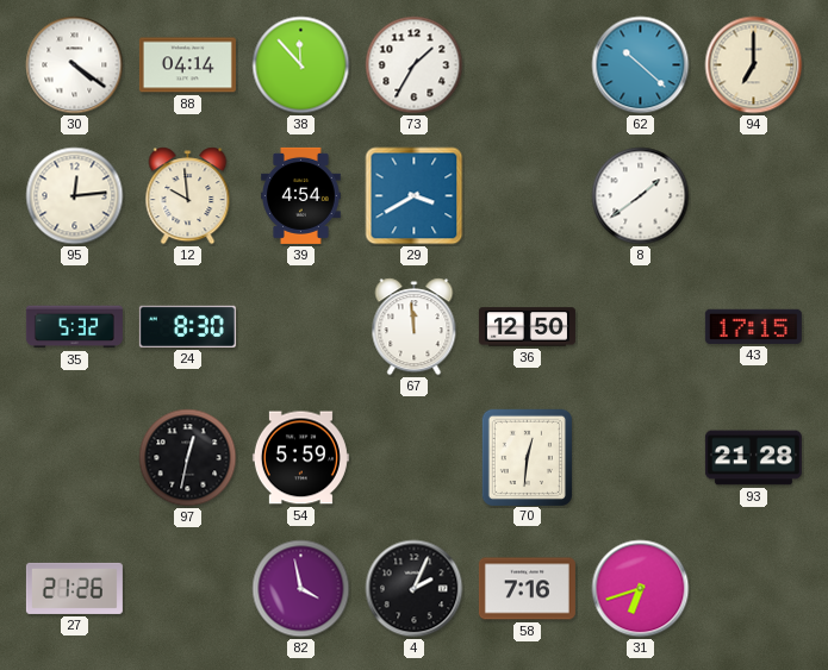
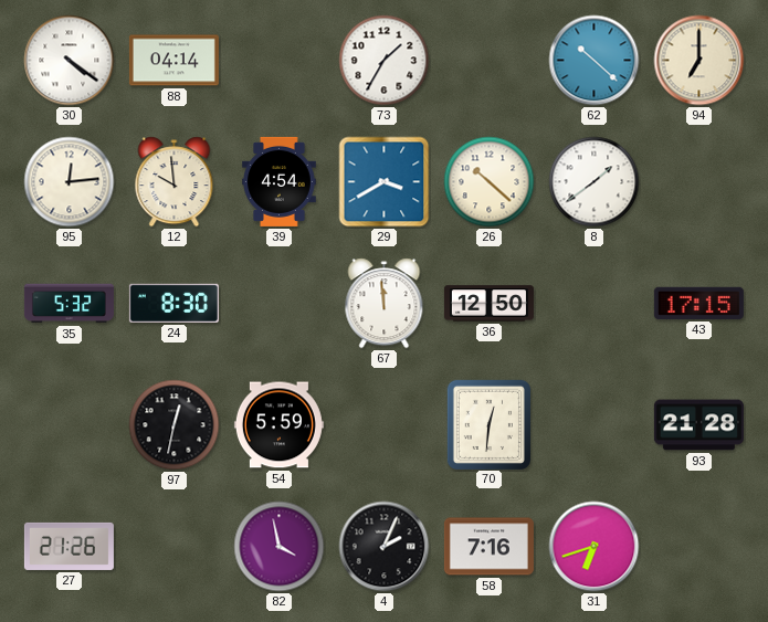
38: 11:53 -> none
26: none -> 10:22
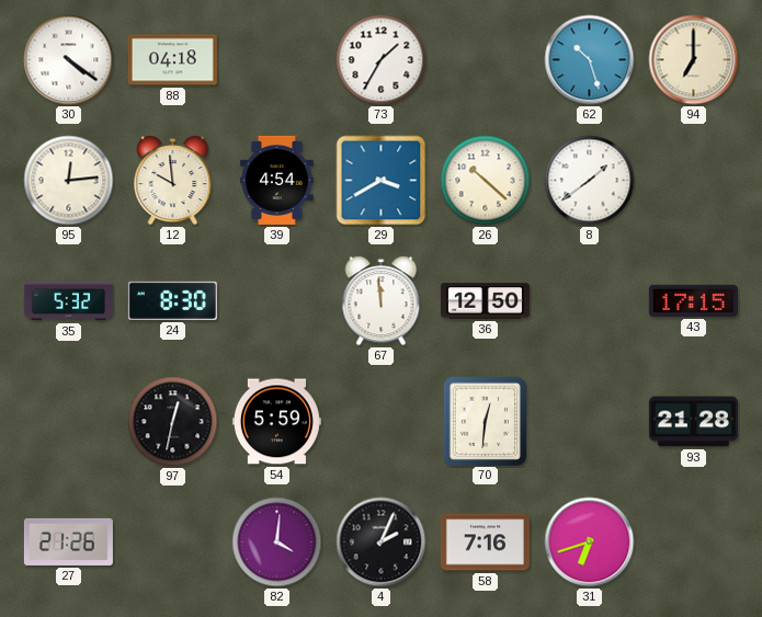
88: 04:14 -> 04:18
62: 10:22 -> 10:27
82: 3:58 -> 4:01
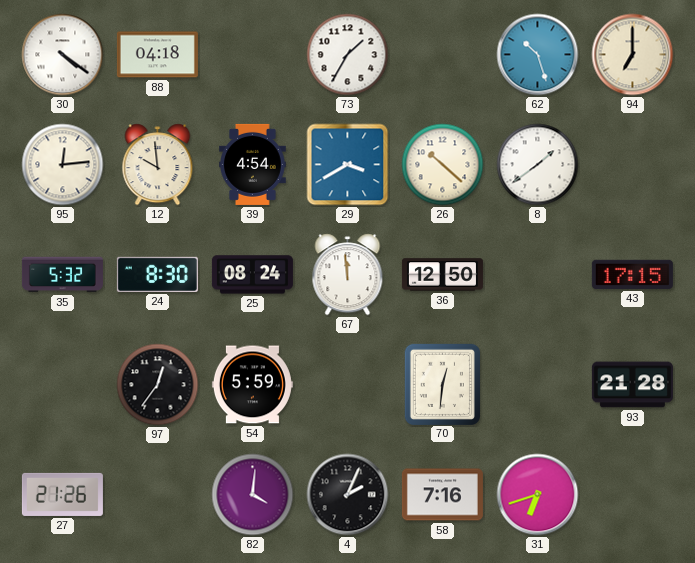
25: none -> 08:24
97: 12:32 -> 12:36
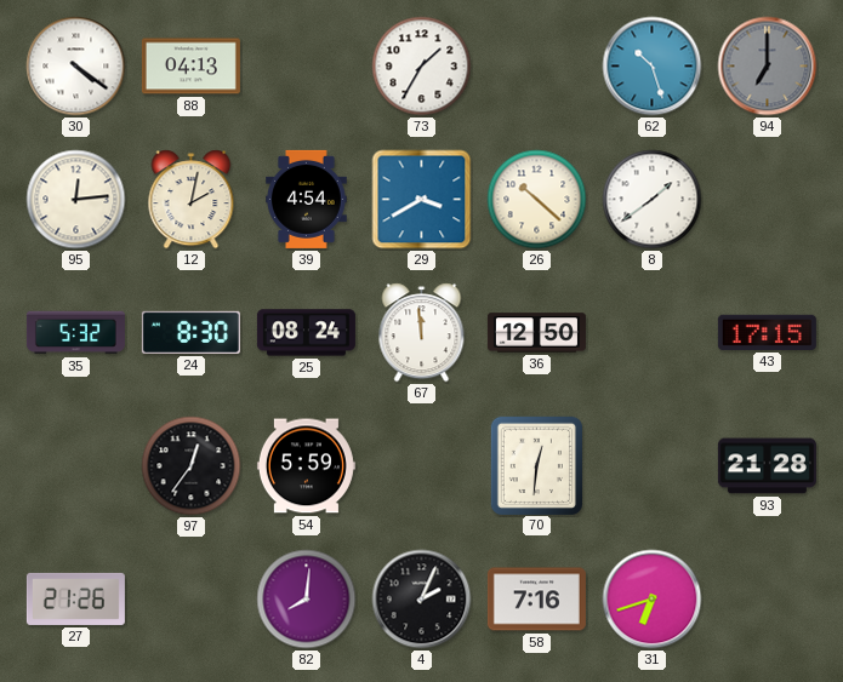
88: 04:18 -> 04:13
94 dial: cream -> grey
12: 9:59 -> 2:02
82: 4:01 -> 8:01
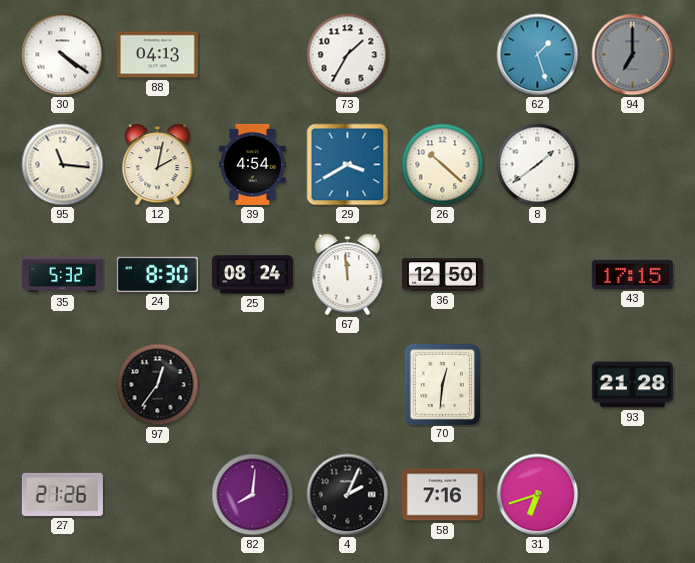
62: 10:27 -> 1:27
95: 12:14 -> 11:16
54: 5:59 -> none
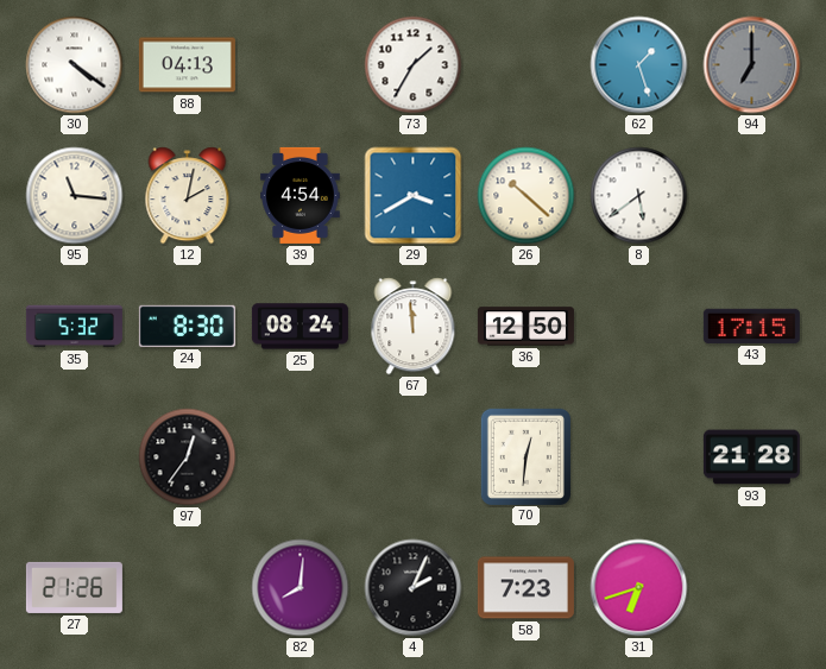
8: 1:39 -> 5:39
58: 7:16 -> 7:23
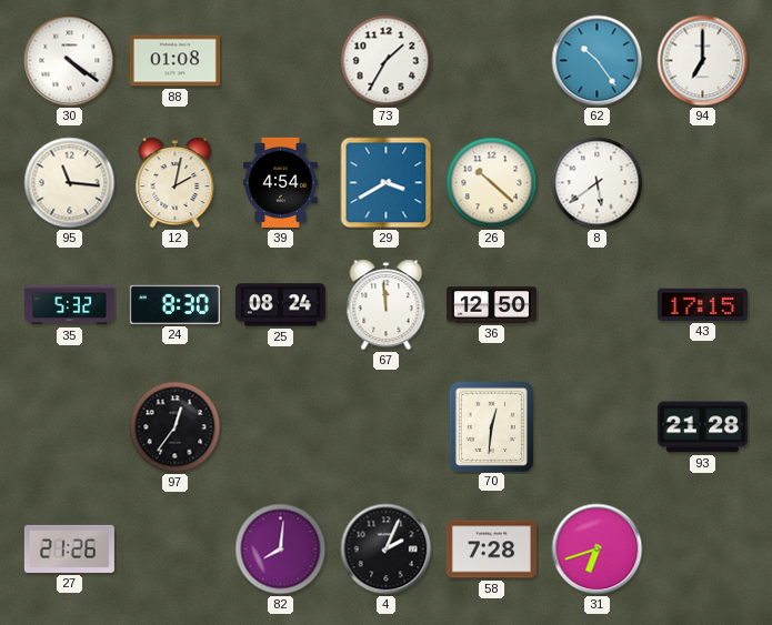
88: 04:13 -> 01:08
62: 1:27 -> 10:24
94 dial: grey -> white
58: 7:23 -> 7:28
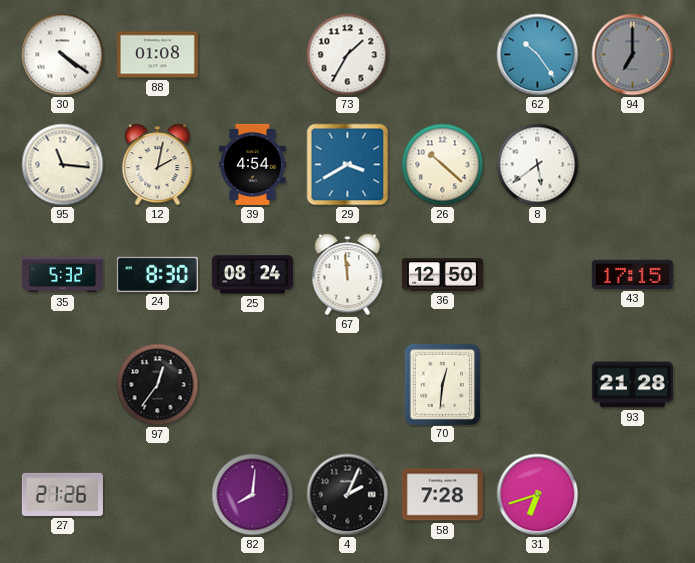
94 dial: white -> grey
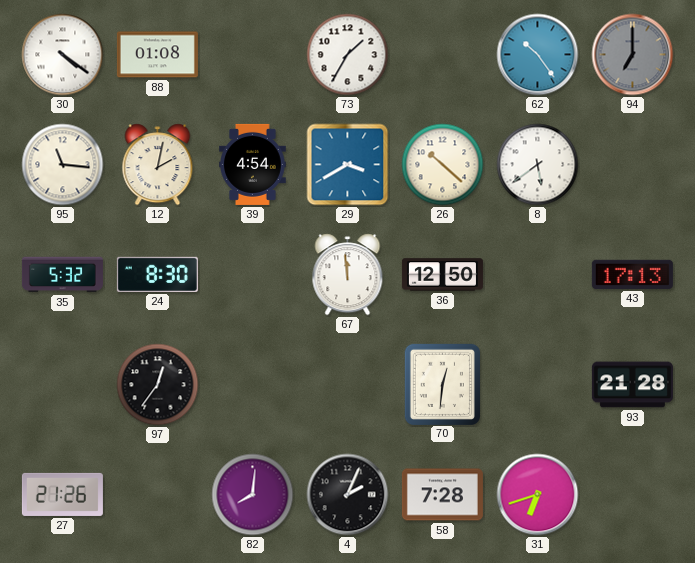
25: 08:24 -> none
43: 17:15 -> 17:13
